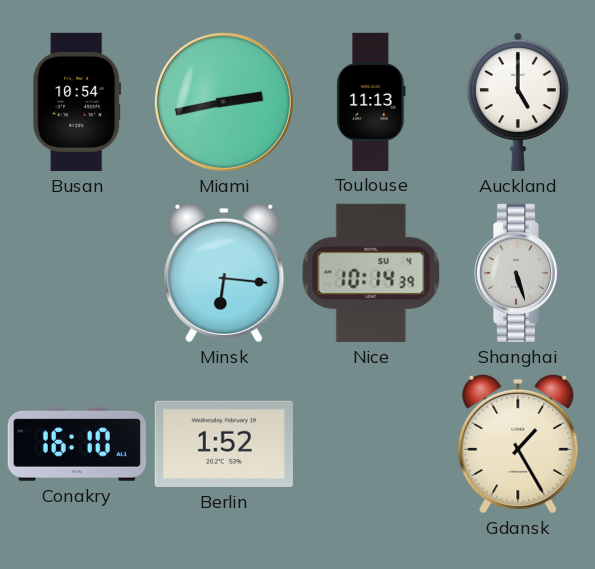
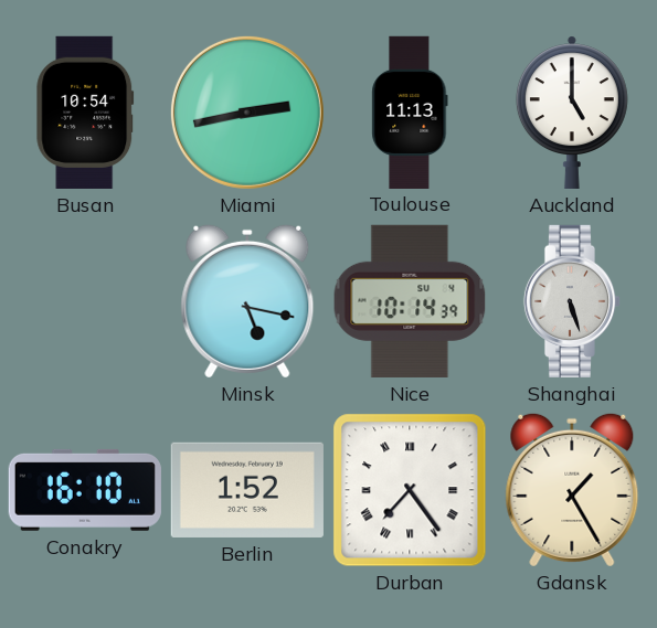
Minsk: 6:16 -> 5:17
Durban: none -> 7:24
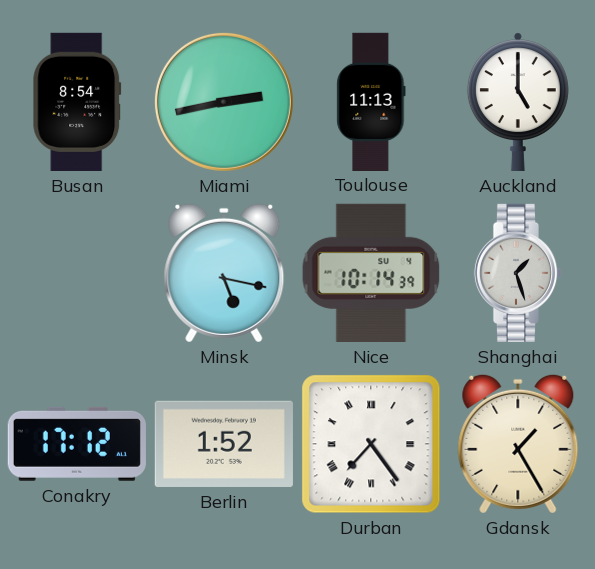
Busan: 10:54 -> 8:54
Shanghai: 5:27 -> 1:27
Conakry: 16:10 -> 17:12
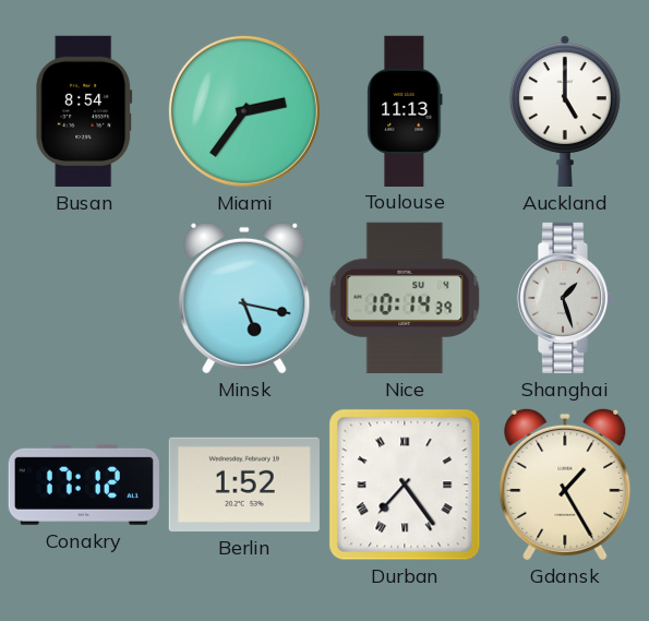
Miami: 2:43 -> 2:36
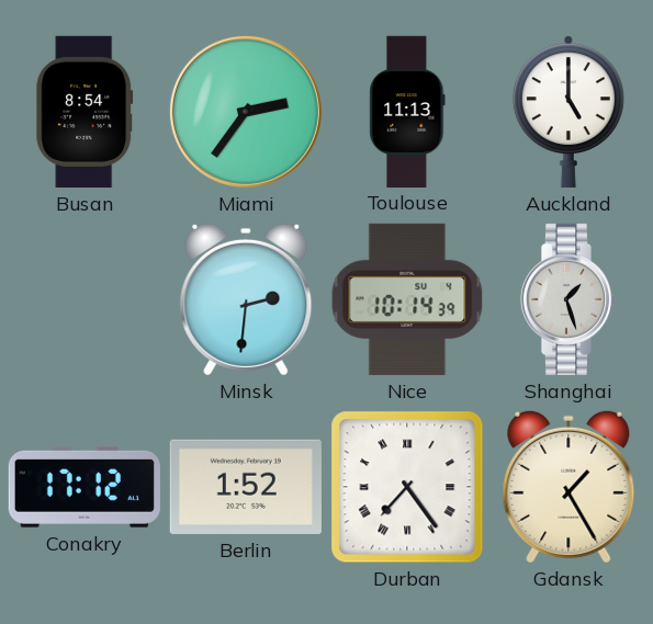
Minsk: 5:17 -> 2:31
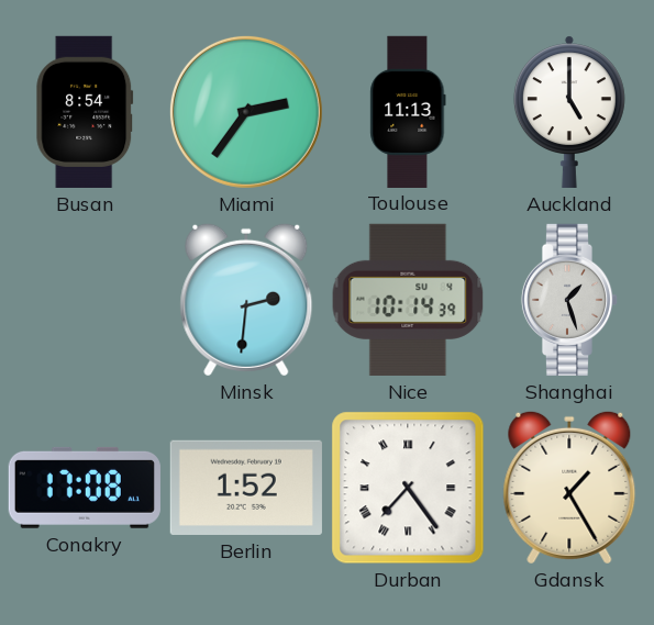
Conakry: 17:12 -> 17:08
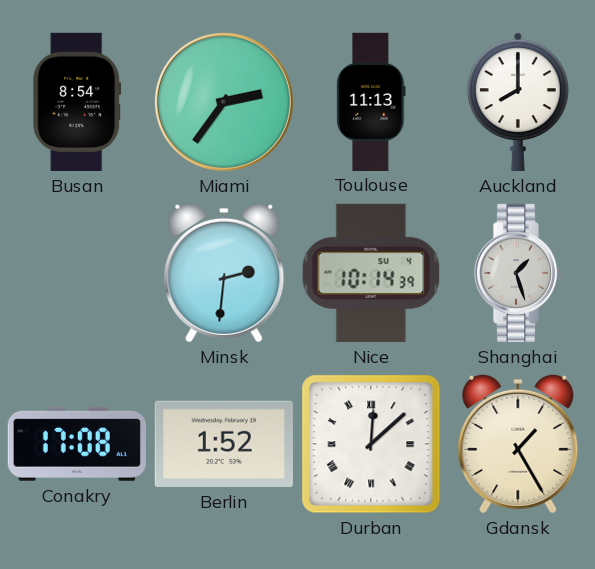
Auckland: 5:00 -> 8:00
Durban: 7:24 -> 12:08
